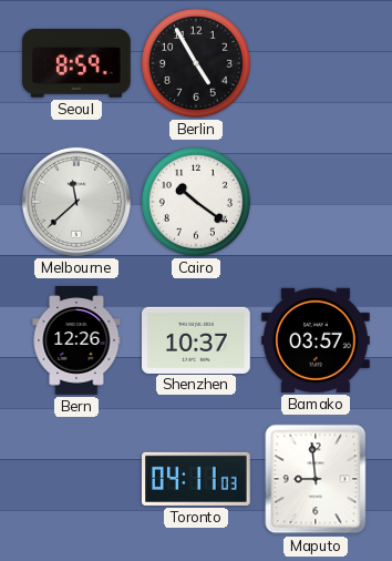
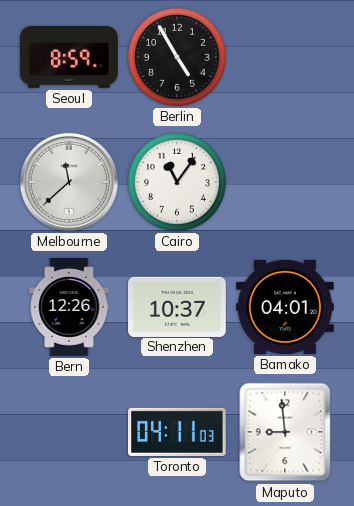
Cairo: 10:21 -> 11:06
Bamako: 03:57 -> 04:01
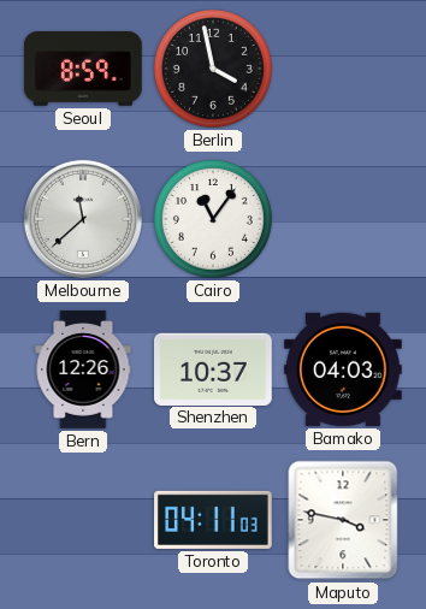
Berlin: 4:55 -> 3:58
Bamako: 04:01 -> 04:03
Maputo: 8:59 -> 3:47
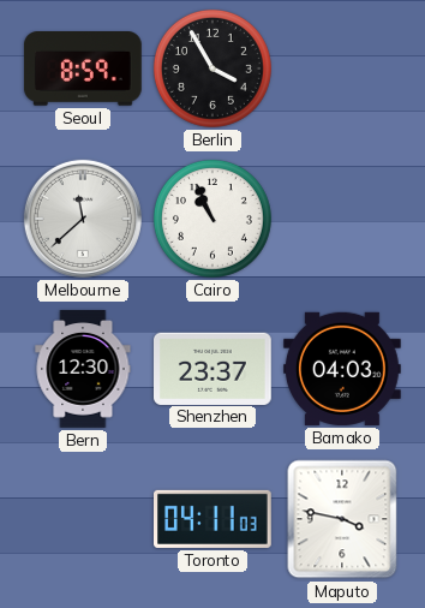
Berlin: 3:58 -> 3:55
Cairo: 11:06 -> 10:56
Bern: 12:26 -> 12:30
Shenzhen: 10:37 -> 23:37
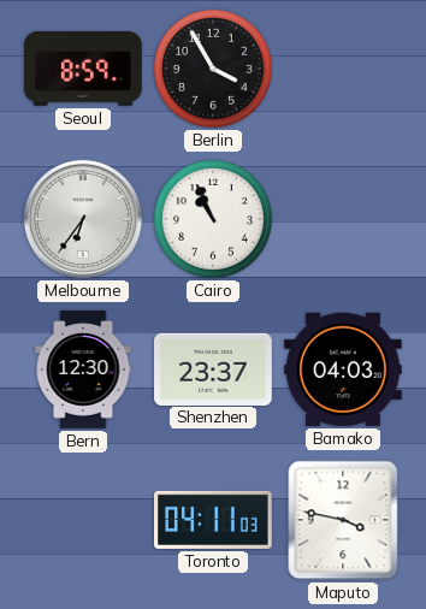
Melbourne: 11:38 -> 6:36
